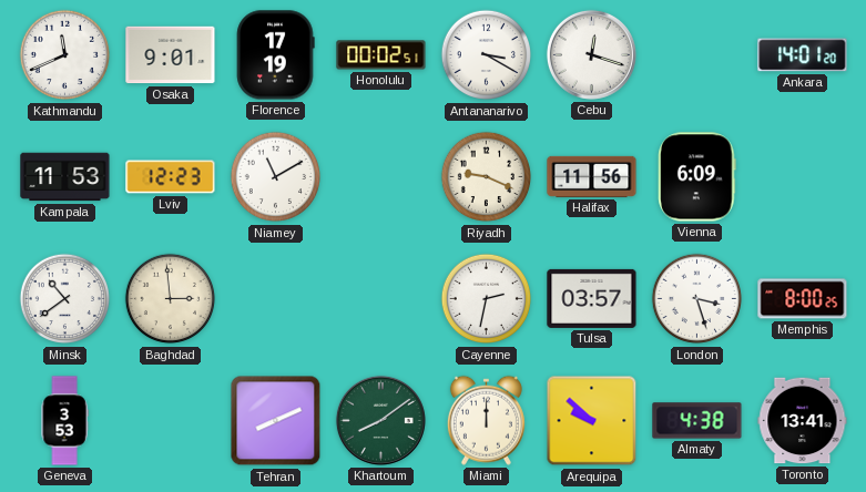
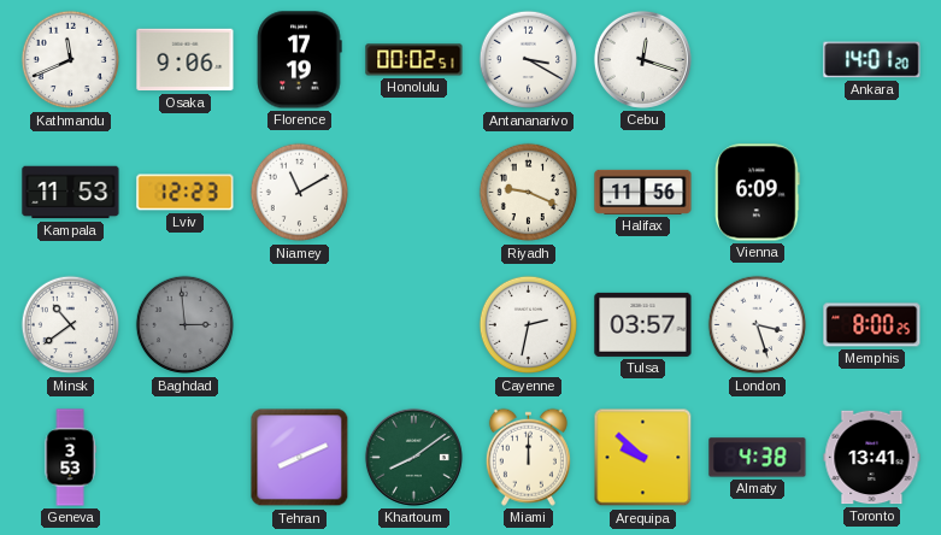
Osaka: 9:01 -> 9:06
Baghdad dial: cream -> grey
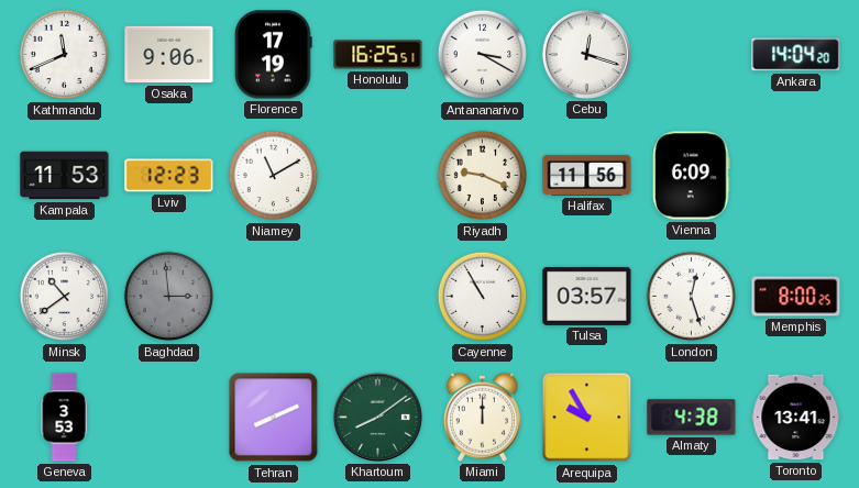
Honolulu: 00:02 -> 16:25
Ankara: 14:01 -> 14:04
Cayenne: 2:32 -> 10:55
London: 3:27 -> 12:27
Arequipa: 9:52 -> 9:55
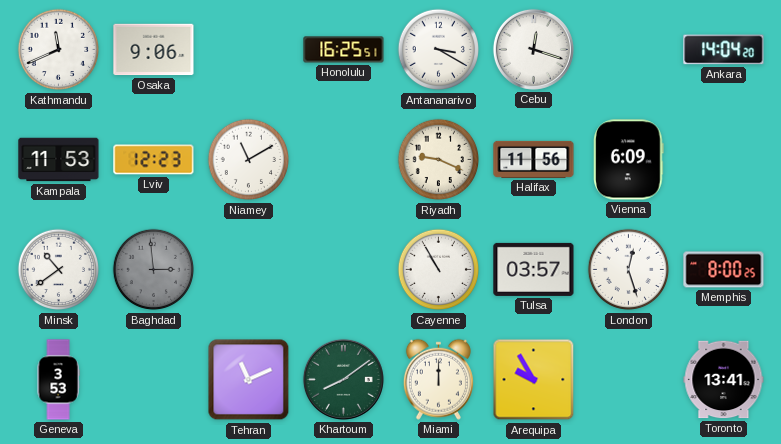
Florence: 17:19 -> none
Tehran: 8:11 -> 11:11
Almaty: 4:38 -> none
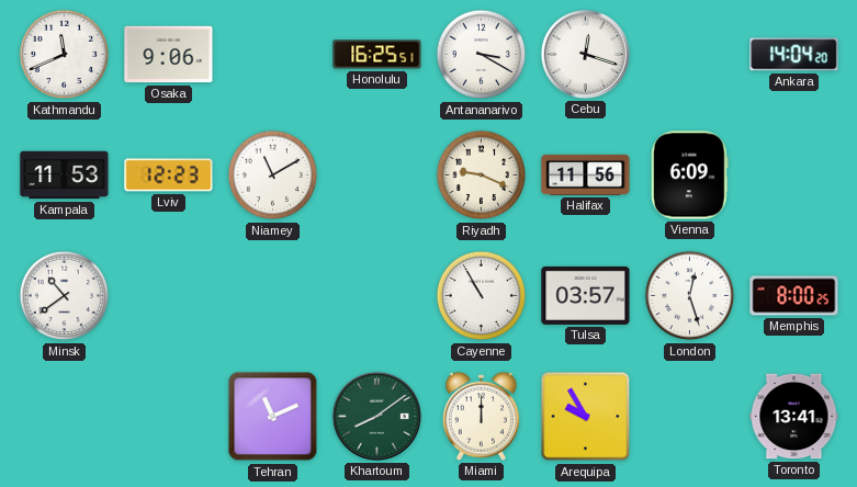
Baghdad: 2:59 -> none
Geneva: 3:53 -> none
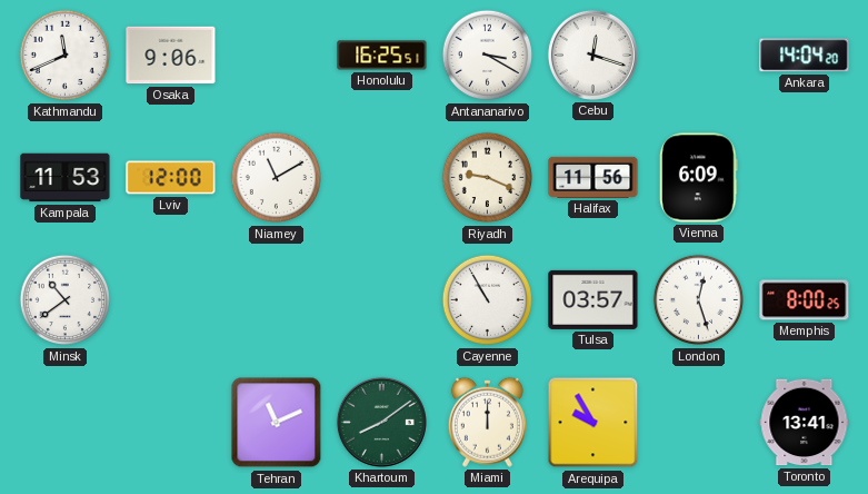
Lviv: 12:23 -> 12:00
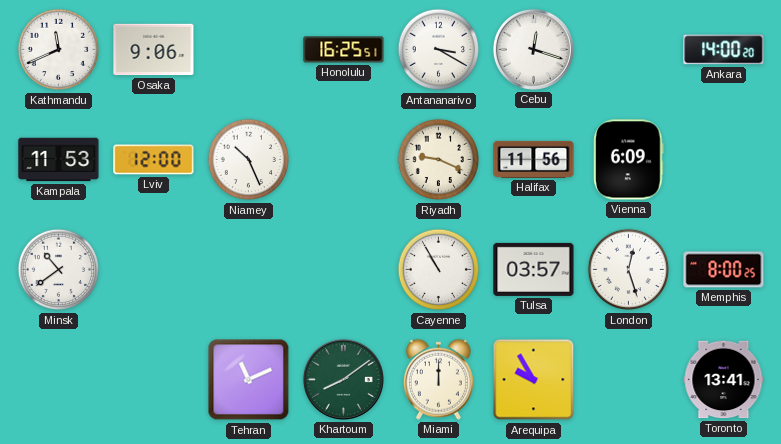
Ankara: 14:04 -> 14:00
Niamey: 11:10 -> 10:26
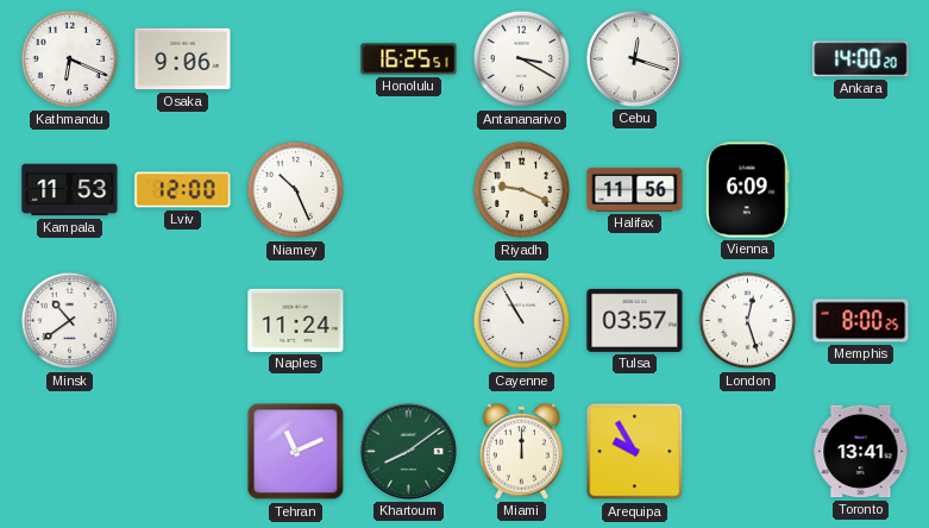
Kathmandu: 11:41 -> 6:19
Naples: none -> 11:24
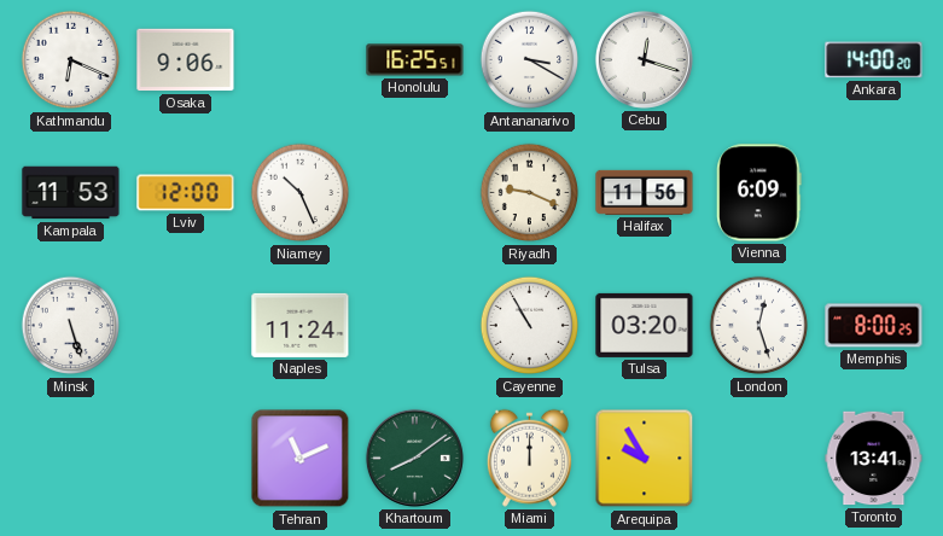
Minsk: 10:39 -> 5:27
Tulsa: 03:57 -> 03:20
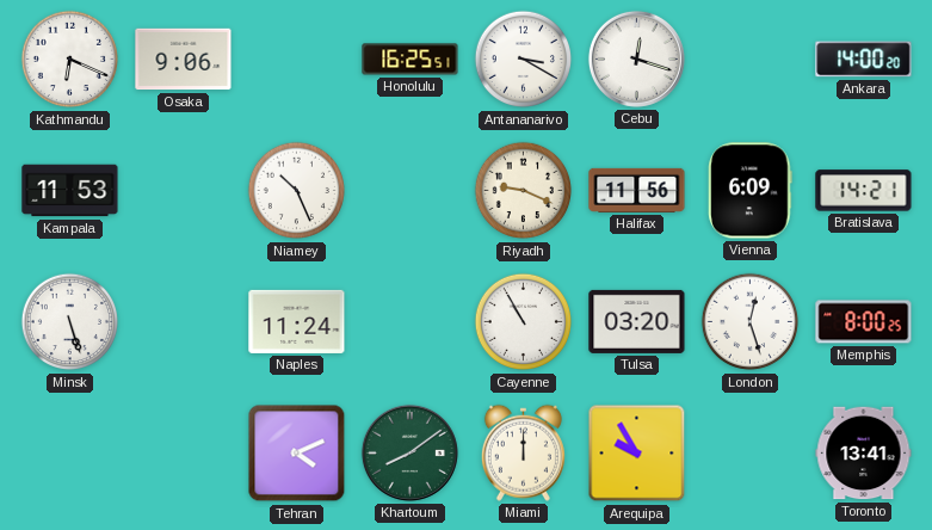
Lviv: 12:00 -> none
Bratislava: none -> 14:21
Tehran: 11:11 -> 4:11
